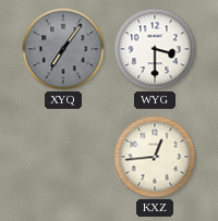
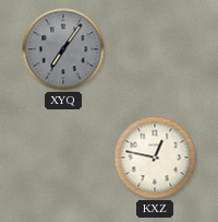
WYG: 3:30 -> none
KXZ: 12:44 -> 12:47
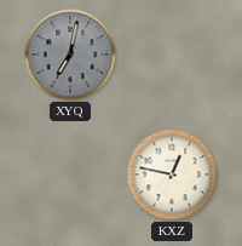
XYQ: 7:06 -> 7:02
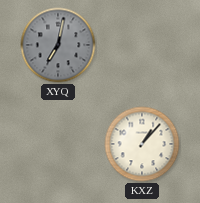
KXZ: 12:47 -> 1:07
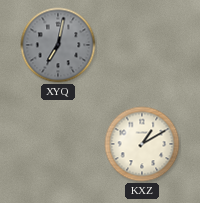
KXZ: 1:07 -> 1:10
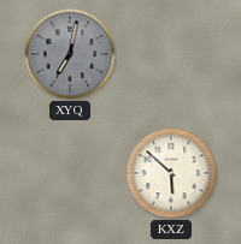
KXZ: 1:10 -> 5:52
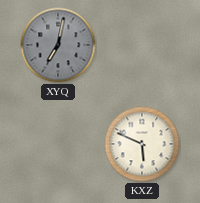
KXZ: 5:52 -> 5:49
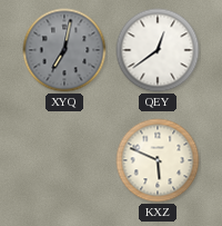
QEY: none -> 12:39
